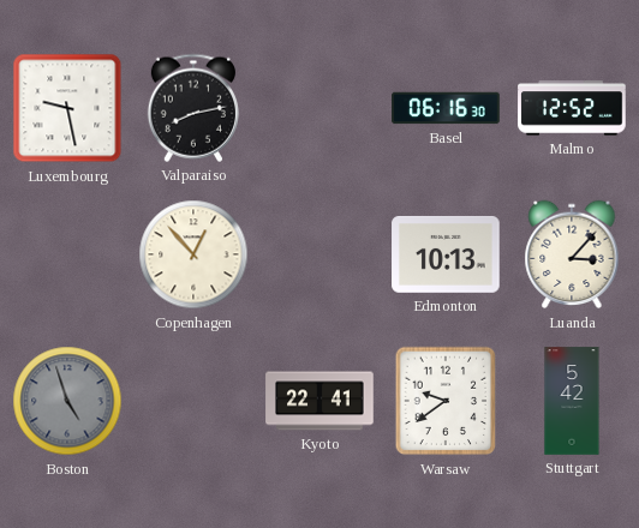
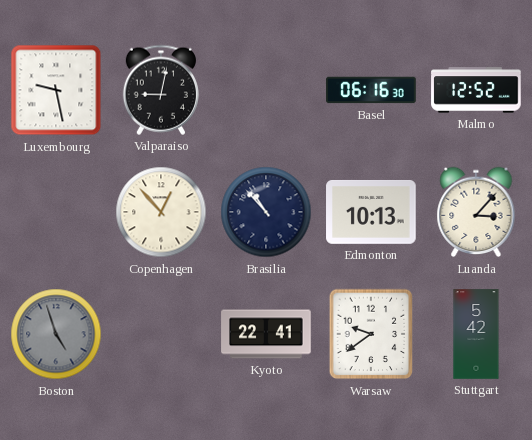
Valparaiso: 8:13 -> 9:02
Brasilia: none -> 10:53
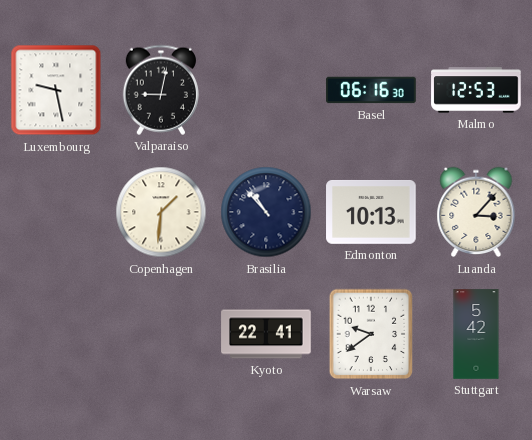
Malmo: 12:52 -> 12:53
Copenhagen: 12:53 -> 1:31
Boston: 4:57 -> none
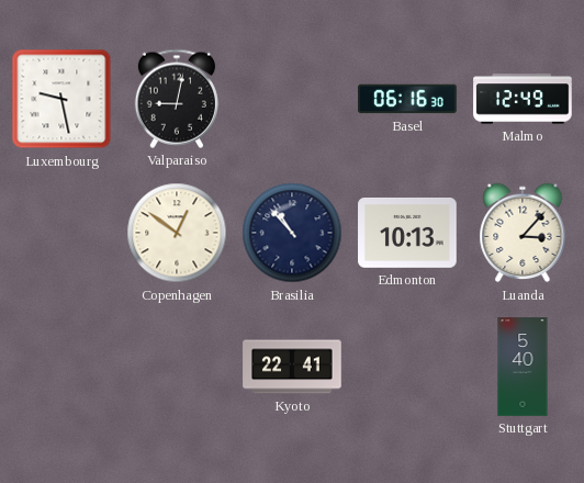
Malmo: 12:53 -> 12:49
Copenhagen: 1:31 -> 12:51
Warsaw: 9:39 -> none
Stuttgart: 5:42 -> 5:40
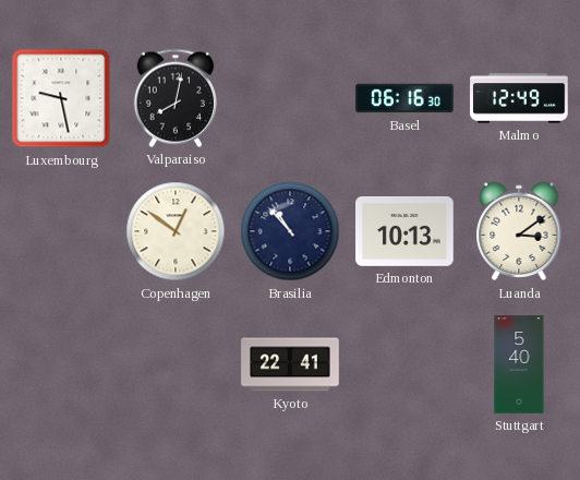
Valparaiso: 9:02 -> 8:02
Luanda: 3:07 -> 3:09
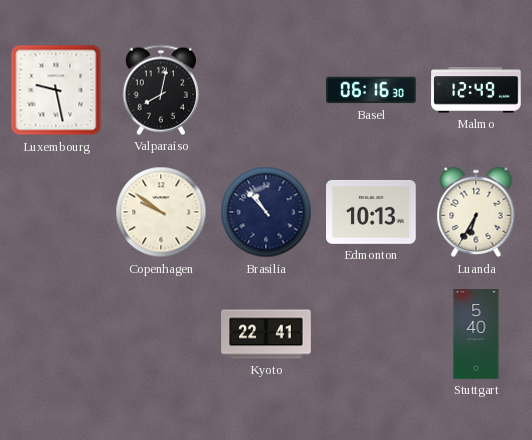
Copenhagen: 12:51 -> 9:51
Luanda: 3:09 -> 6:35
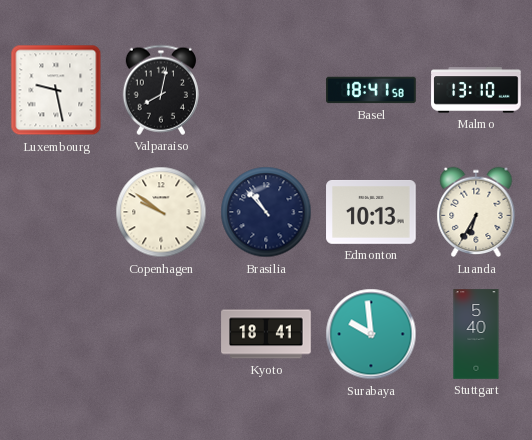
Basel: 06:16 -> 18:41
Malmo: 12:49 -> 13:10
Kyoto: 22:41 -> 18:41
Surabaya: none -> 9:59
